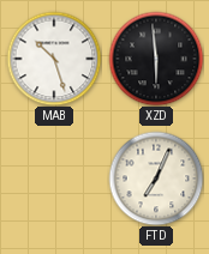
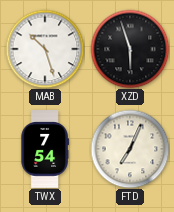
XZD: 5:59 -> 5:57
TWX: none -> 7:54
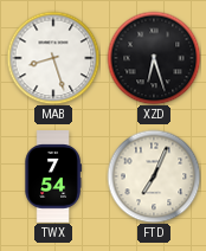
MAB: 10:27 -> 8:27
XZD: 5:57 -> 6:27
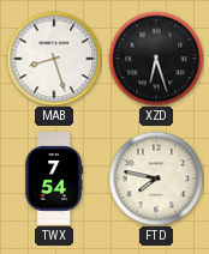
FTD: 7:04 -> 7:47
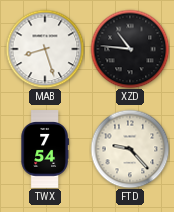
XZD: 6:27 -> 10:46
FTD: 7:47 -> 9:23
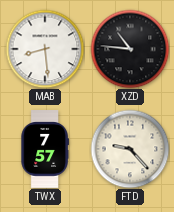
MAB: 8:27 -> 8:29
TWX: 7:54 -> 7:57
